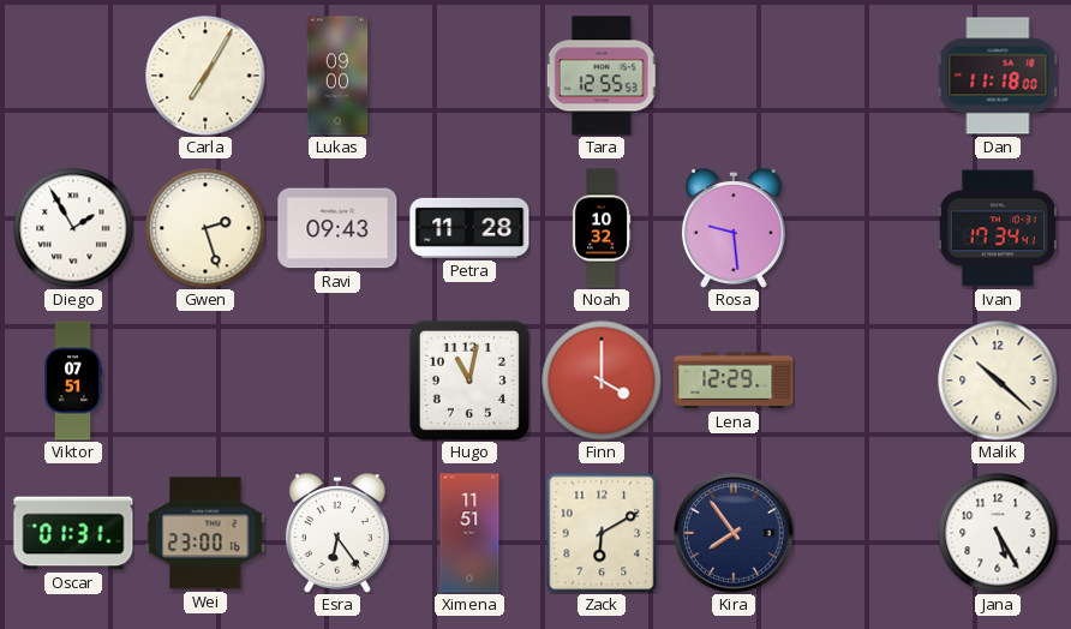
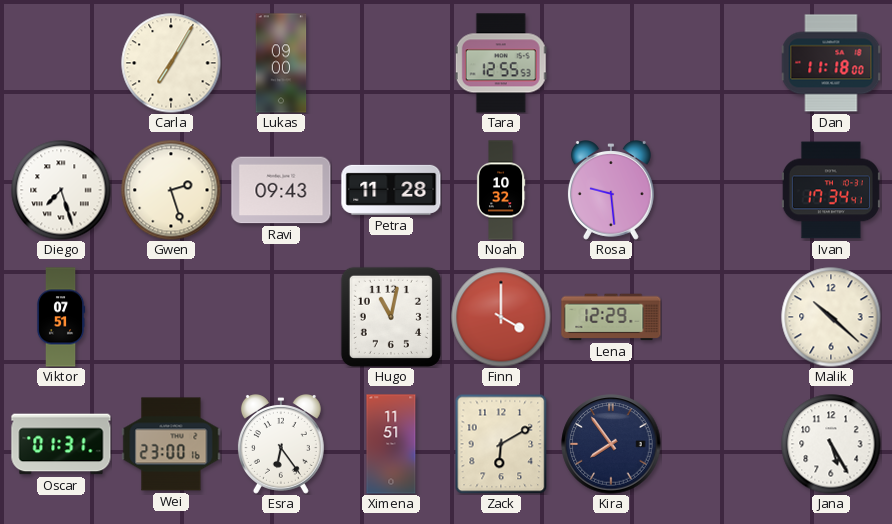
Diego: 1:55 -> 7:27
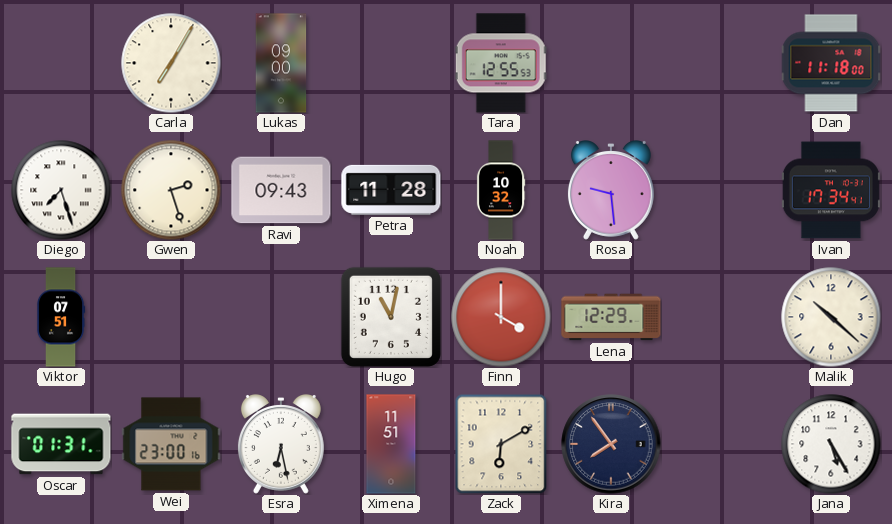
Esra: 6:24 -> 6:28
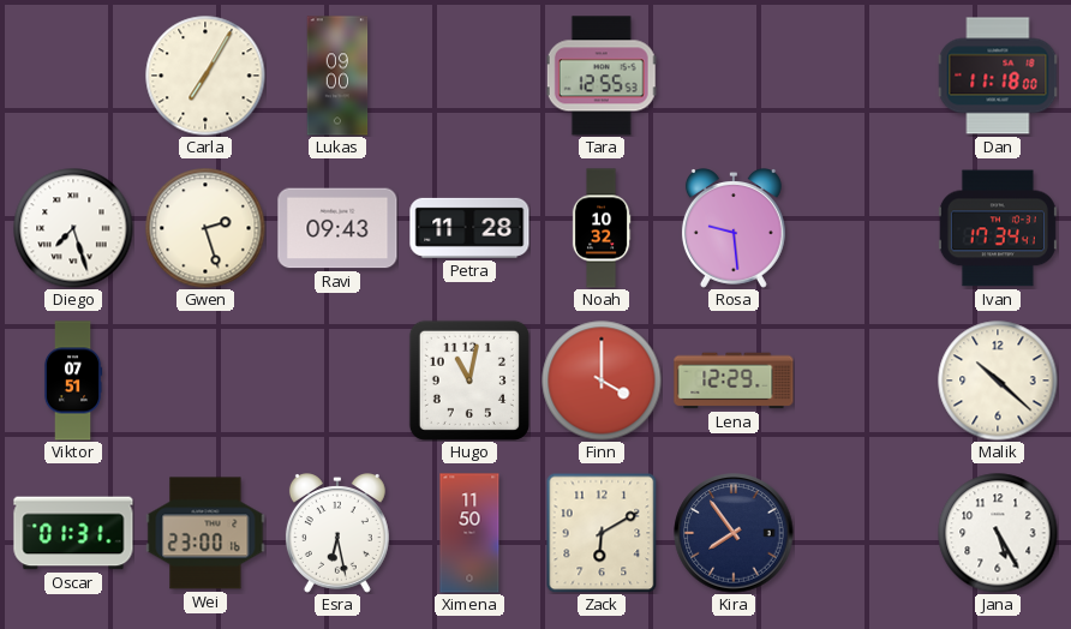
Ximena: 11:51 -> 11:50
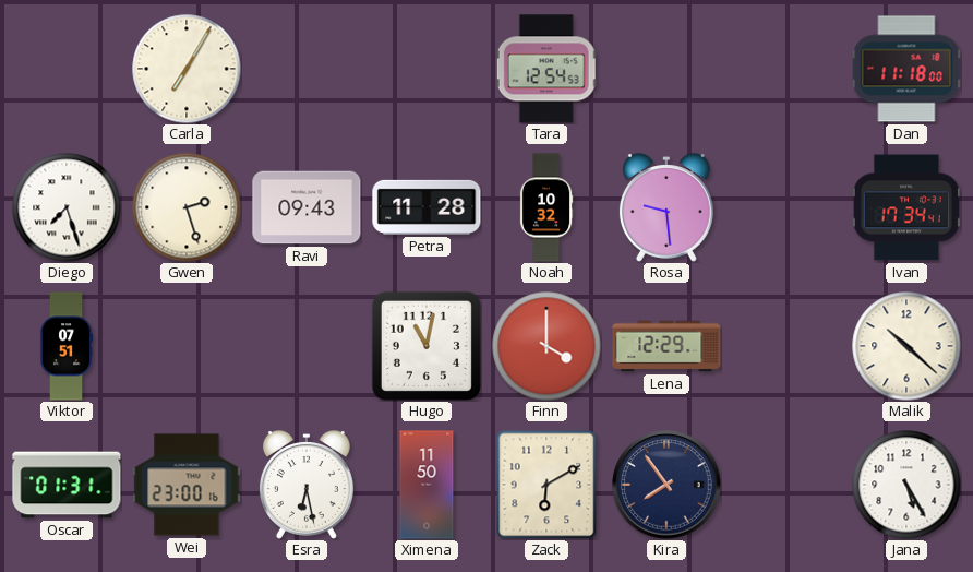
Lukas: 09:00 -> none
Tara: 12:55 -> 12:54
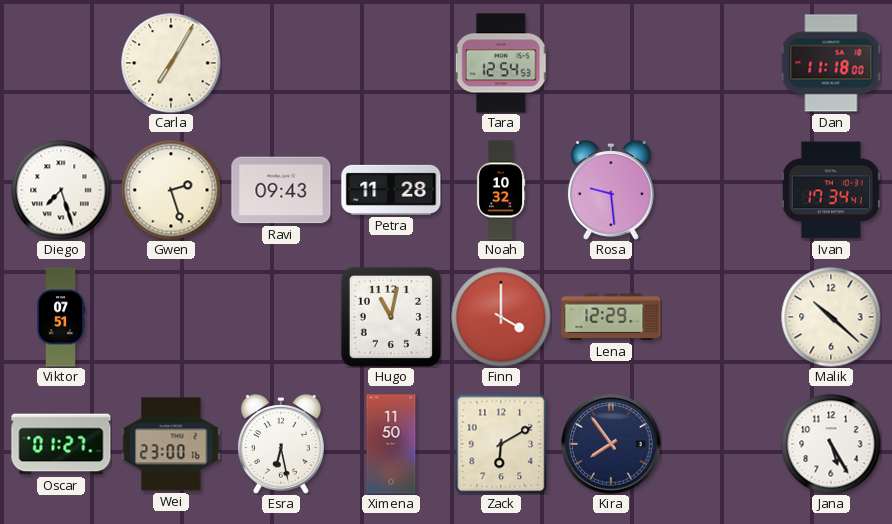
Oscar: 01:31 -> 01:27
